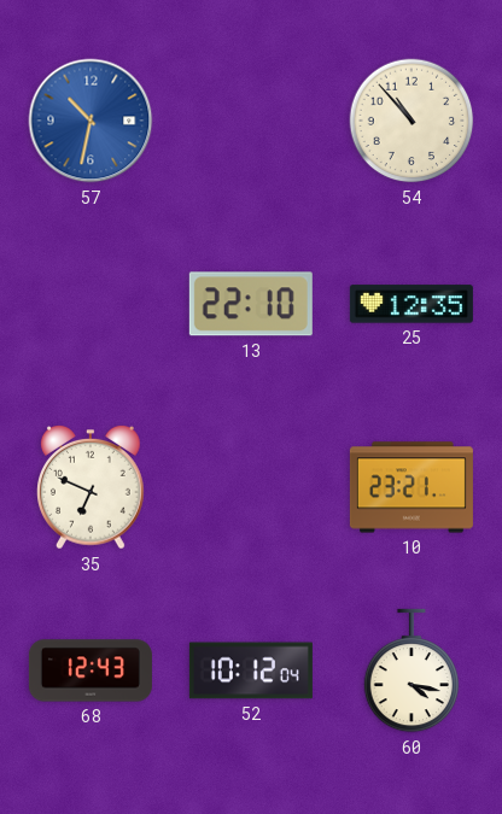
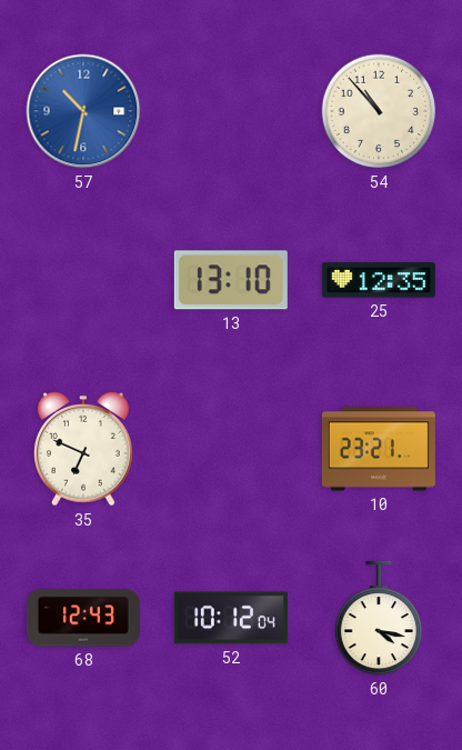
13: 22:10 -> 13:10
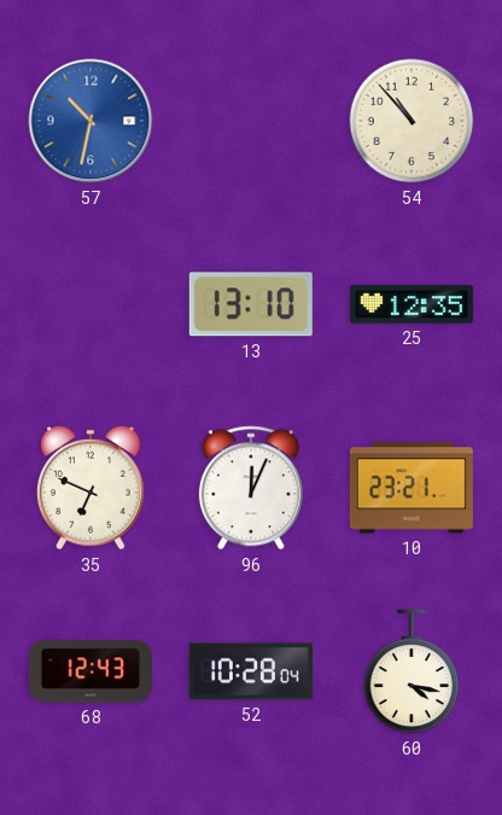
96: none -> 12:04
52: 10:12 -> 10:28
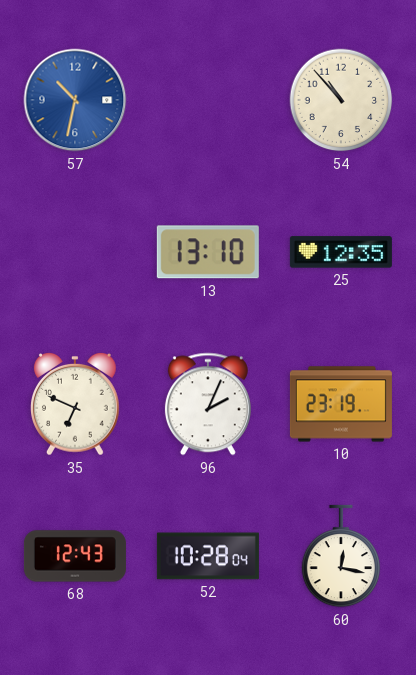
96: 12:04 -> 2:04
10: 23:21 -> 23:19
60: 4:17 -> 12:17
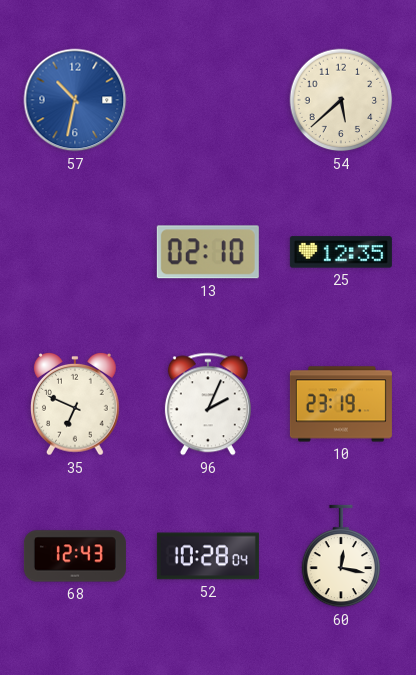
54: 10:53 -> 5:38
13: 13:10 -> 02:10
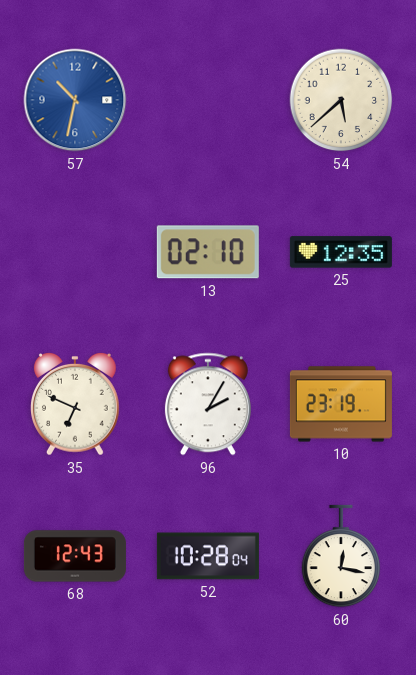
96: 2:04 -> 2:05
